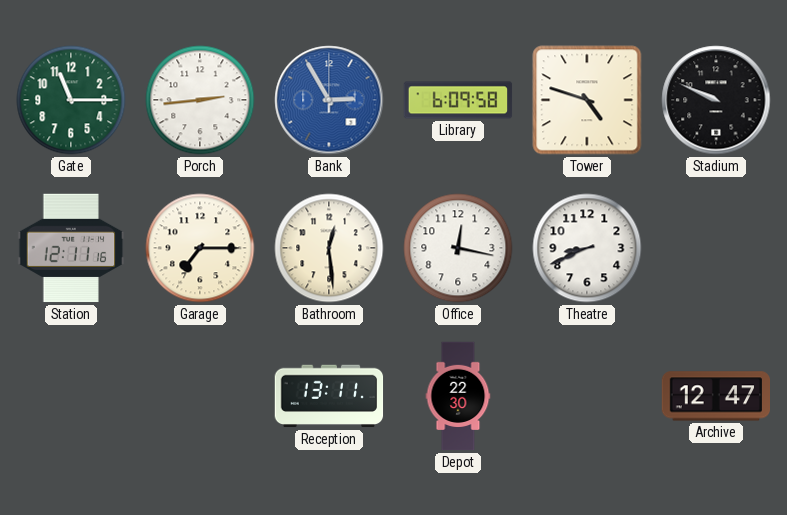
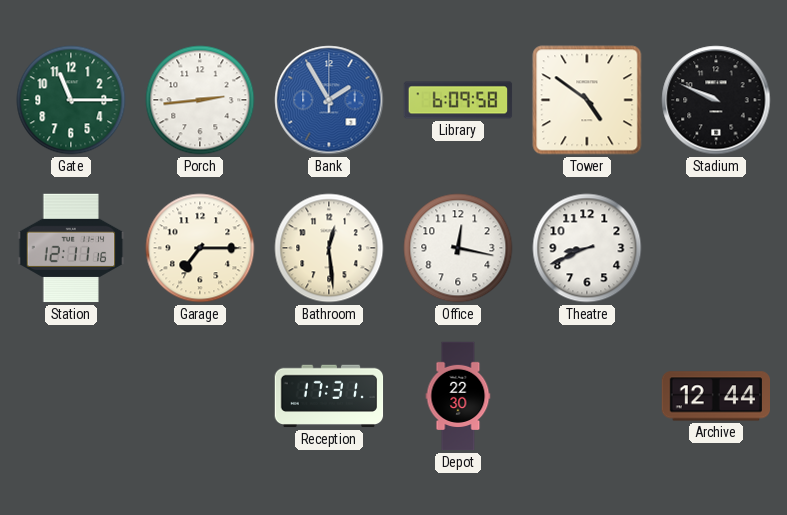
Bank: 2:55 -> 1:55
Tower: 4:48 -> 4:51
Reception: 13:11 -> 17:31
Archive: 12:47 -> 12:44
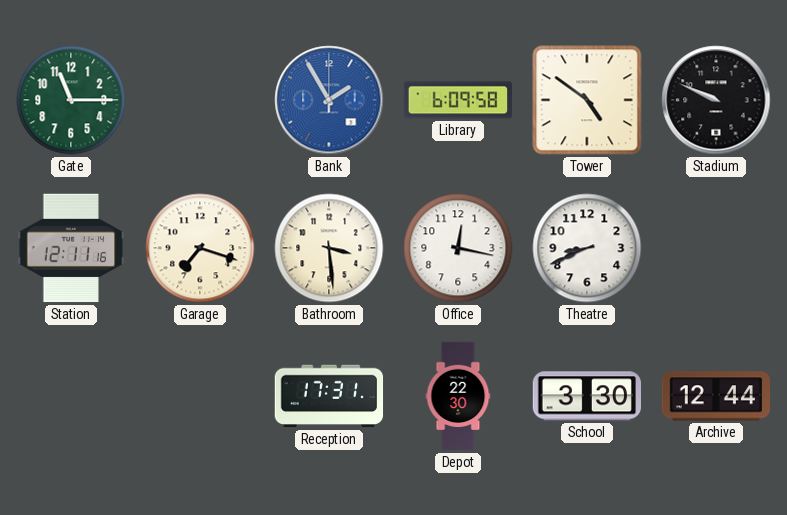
Porch: 2:44 -> none
Garage: 7:15 -> 7:18
Bathroom: 12:29 -> 3:29
School: none -> 3:30
